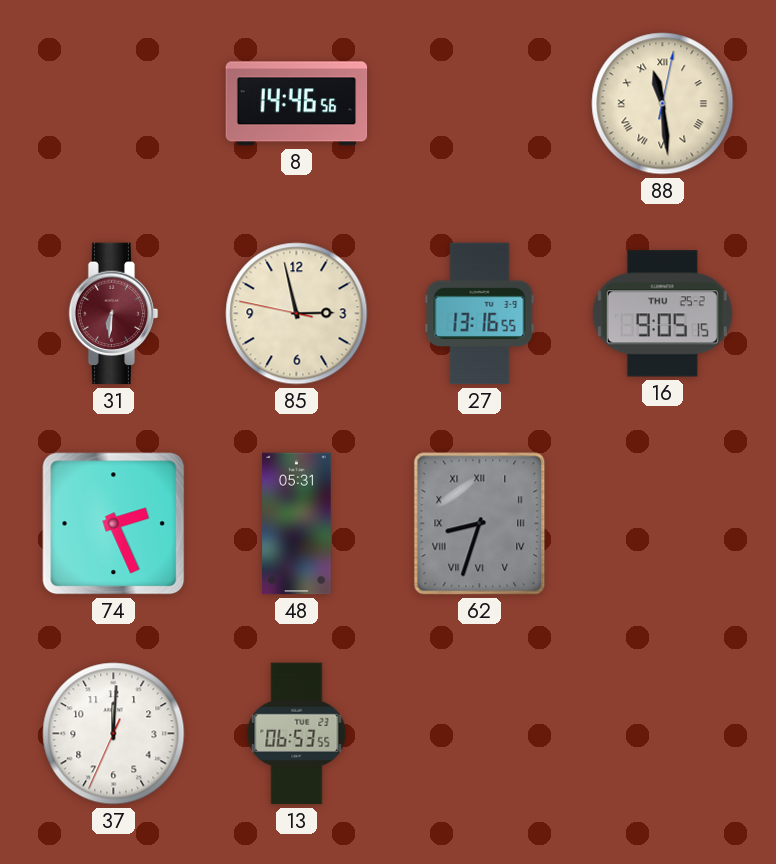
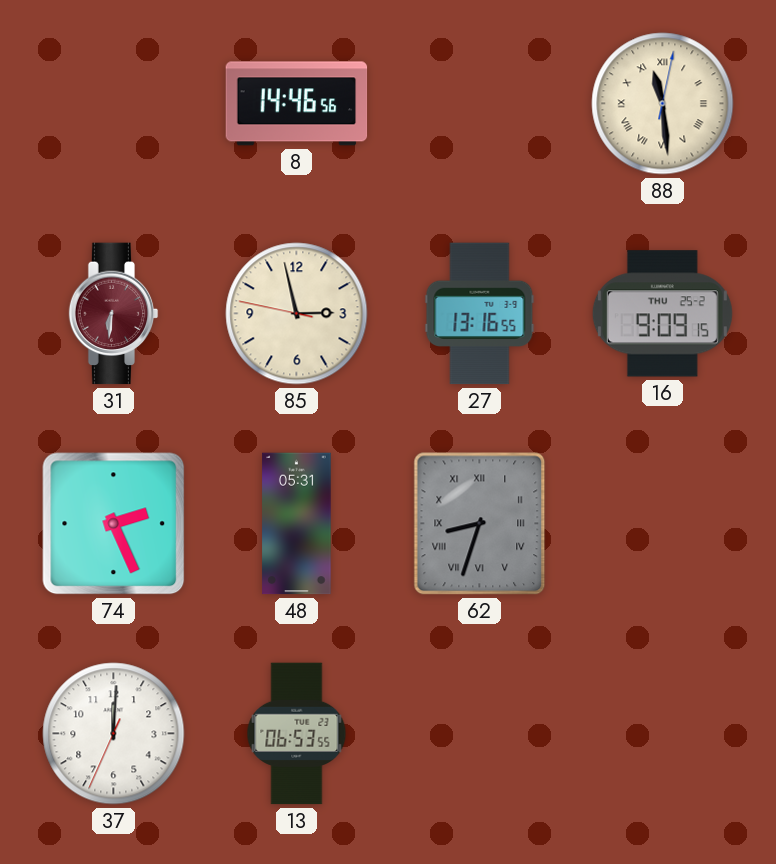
16: 9:05 -> 9:09
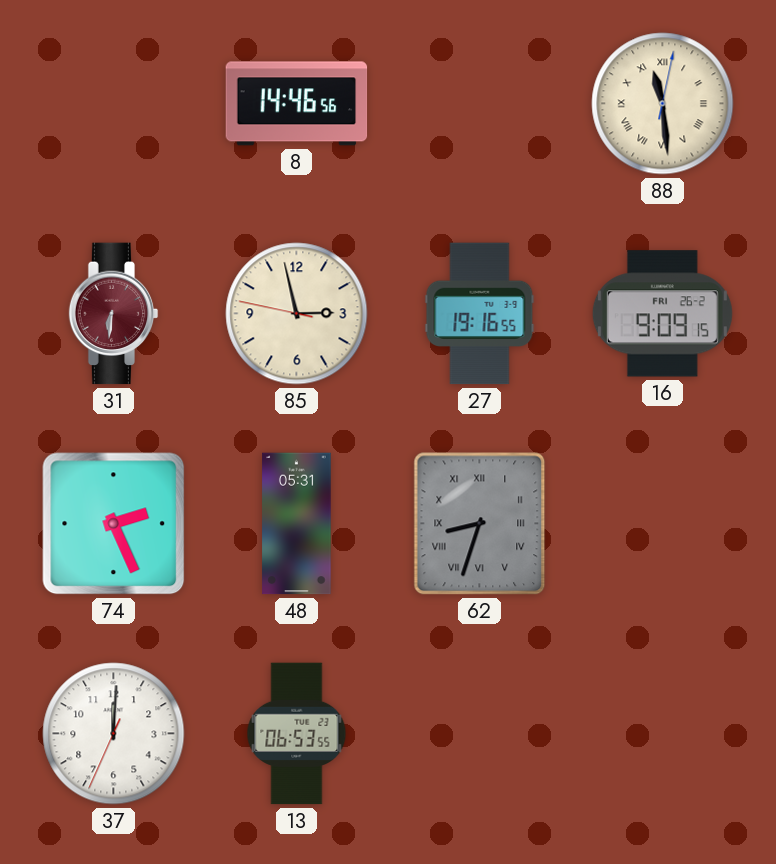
27: 13:16 -> 19:16
16 date: THU 25-2 -> FRI 26-2
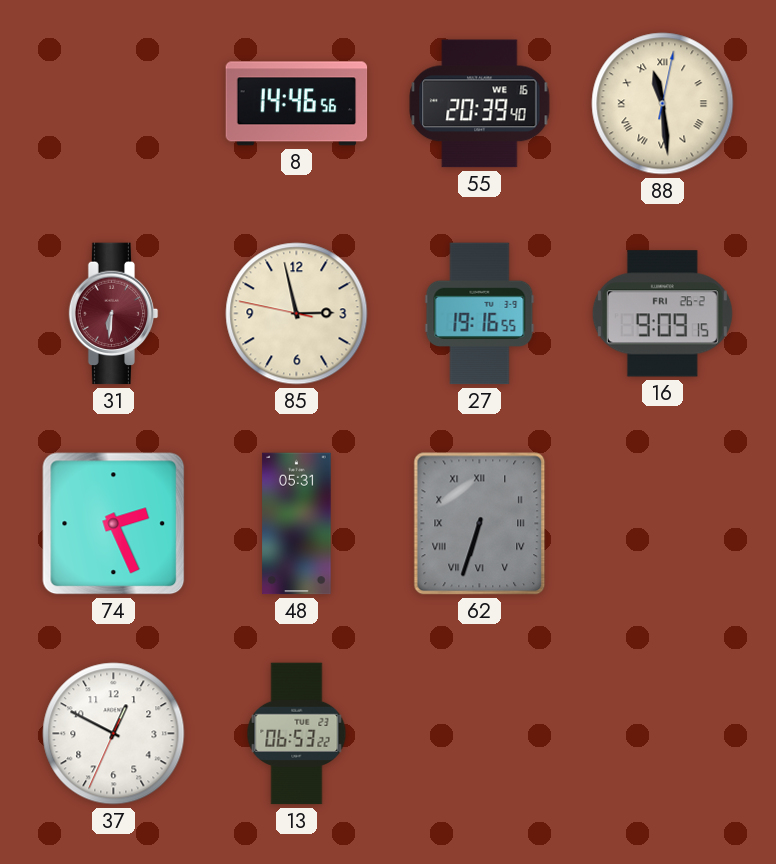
55: none -> 20:39
62: 8:33 -> 6:33
37: 12:00 -> 12:49
13: 06:53:55 -> 06:53:22
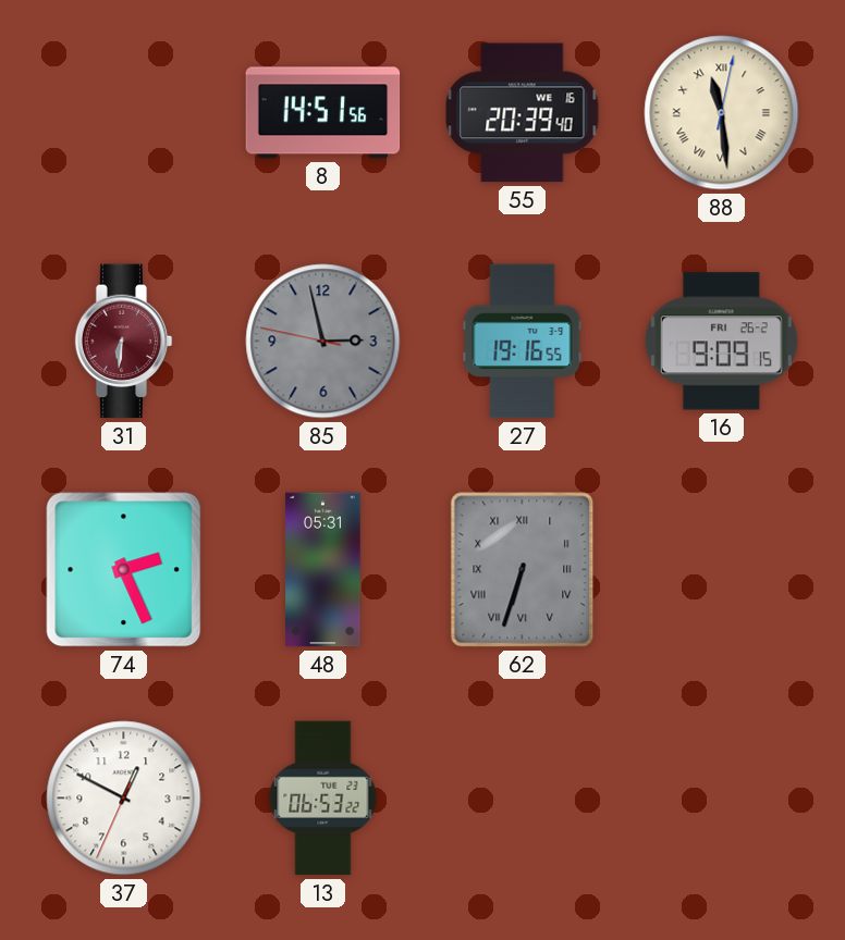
8: 14:46 -> 14:51
85 dial: cream -> grey
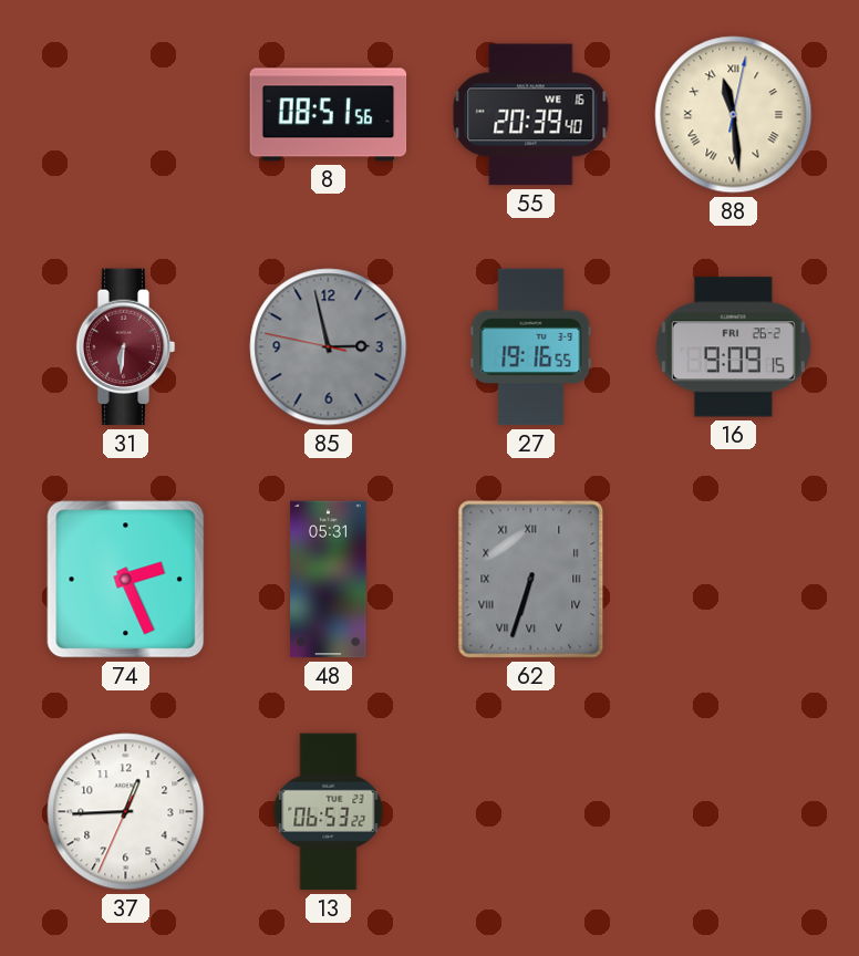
8: 14:51 -> 08:51
37: 12:49 -> 12:44
